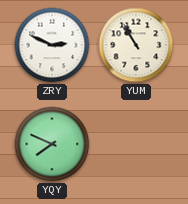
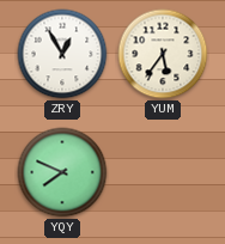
ZRY: 2:49 -> 12:55
YUM: 10:55 -> 5:36
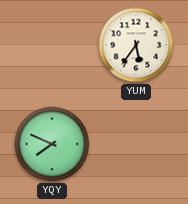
ZRY: 12:55 -> none
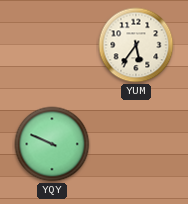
YQY: 7:49 -> 9:49
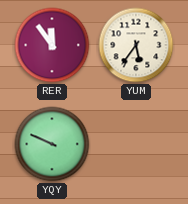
RER: none -> 11:54
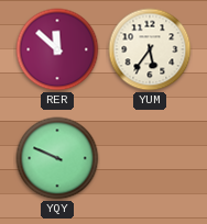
RER: 11:54 -> 11:52
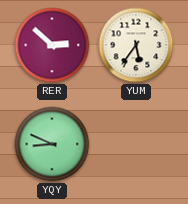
RER: 11:52 -> 2:52
YQY: 9:49 -> 8:49
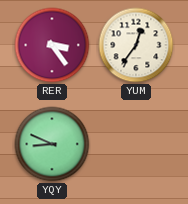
RER: 2:52 -> 3:24
YUM: 5:36 -> 12:36
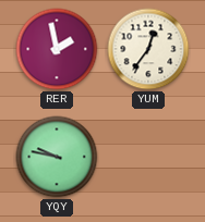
RER: 3:24 -> 1:58
YQY: 8:49 -> 9:47
